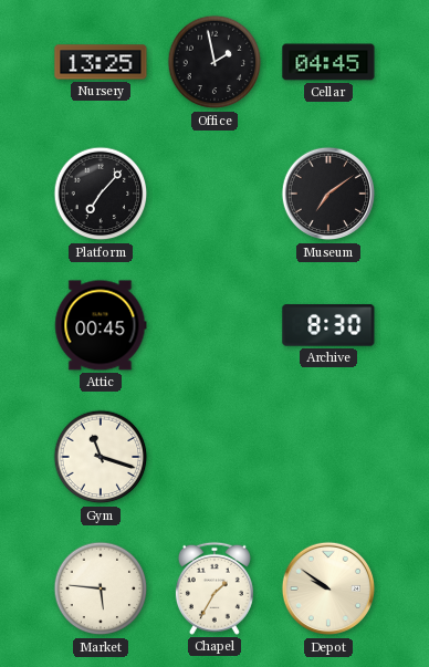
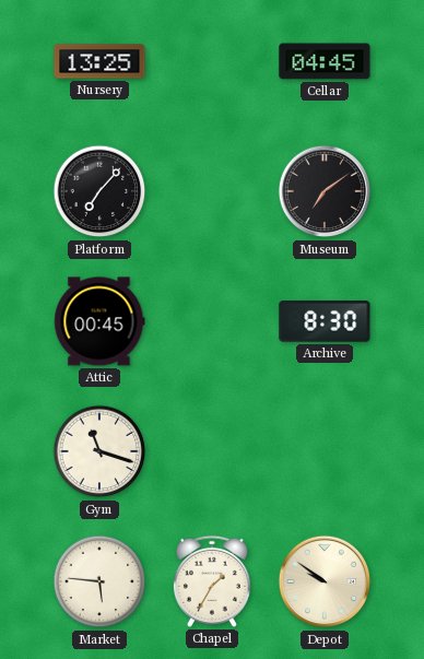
Office: 1:58 -> none
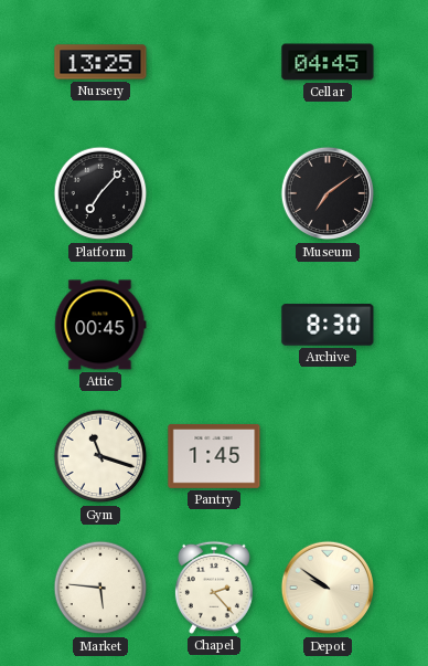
Pantry: none -> 1:45
Chapel: 1:35 -> 2:23
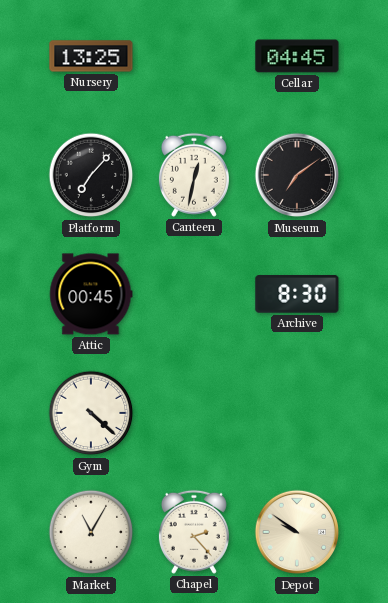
Canteen: none -> 12:32
Gym: 11:18 -> 4:22
Pantry: 1:45 -> none
Market: 5:46 -> 11:05
